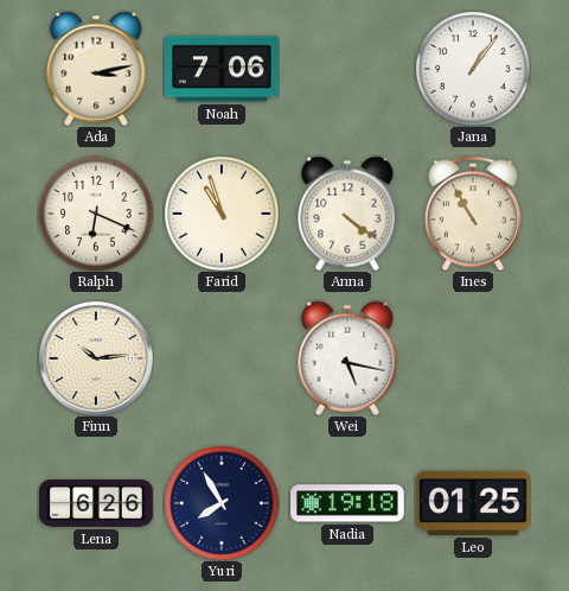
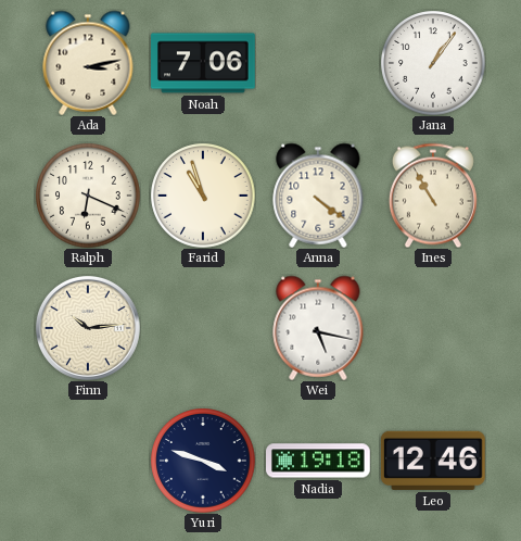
Lena: 6:26 -> none
Yuri: 7:55 -> 3:48
Leo: 01:25 -> 12:46
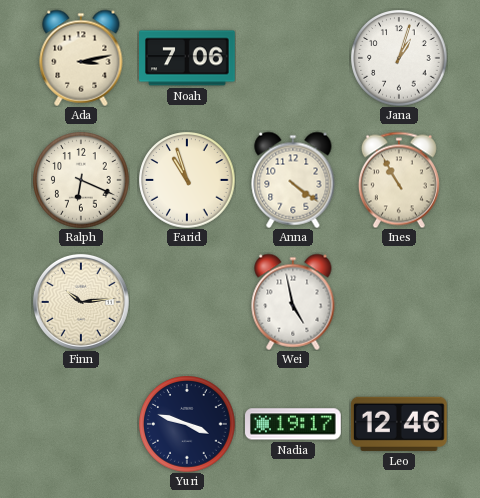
Jana: 1:06 -> 1:03
Wei: 5:17 -> 4:58
Nadia: 19:18 -> 19:17
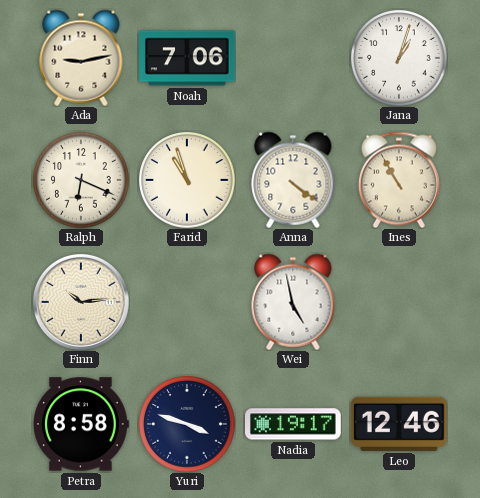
Ada: 3:13 -> 9:13
Petra: none -> 8:58
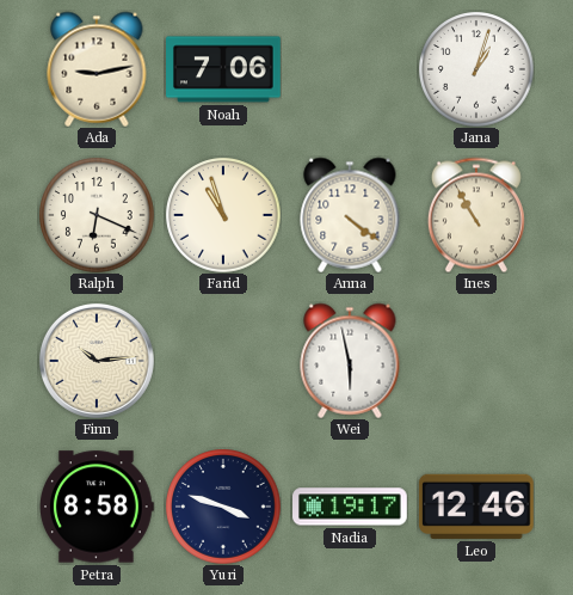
Wei: 4:58 -> 5:58
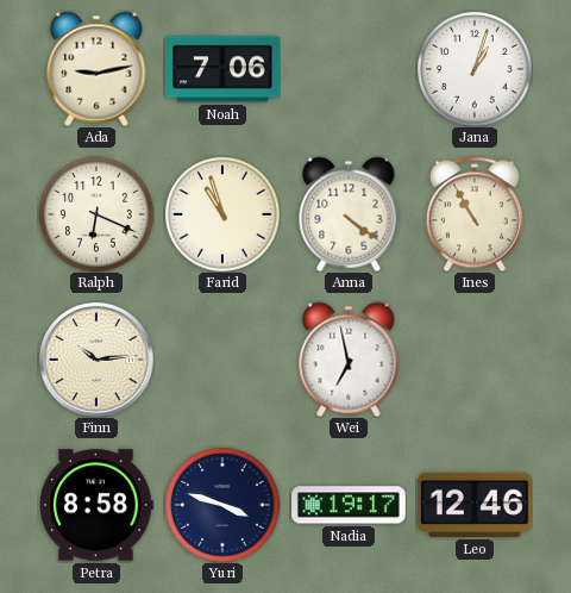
Wei: 5:58 -> 6:58
